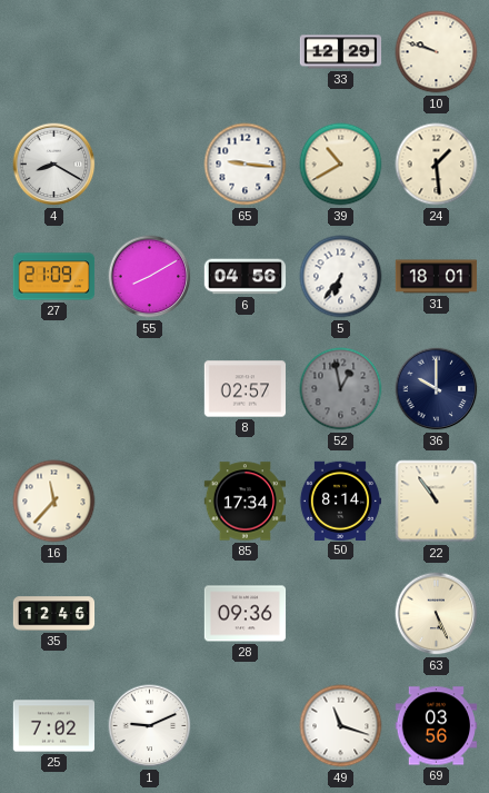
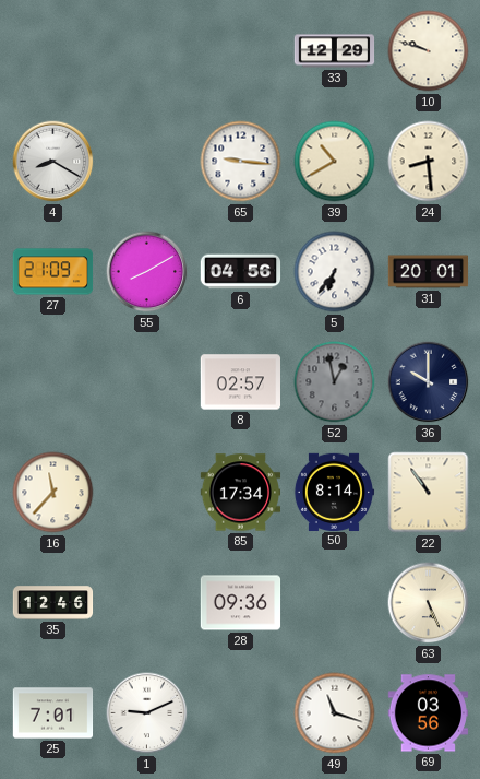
24: 1:29 -> 8:29
31: 18:01 -> 20:01
25: 7:02 -> 7:01
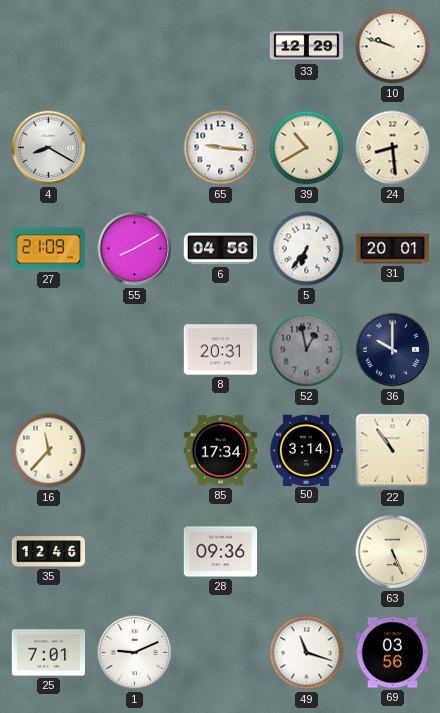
8: 02:57 -> 20:31
50: 8:14 -> 3:14
